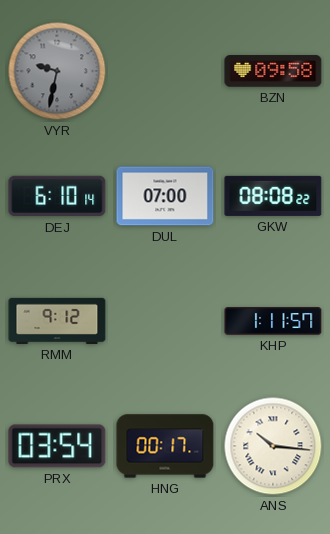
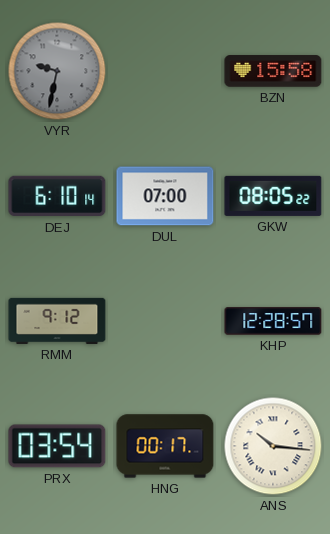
BZN: 09:58 -> 15:58
GKW: 08:08 -> 08:05
KHP: 1:11 -> 12:28
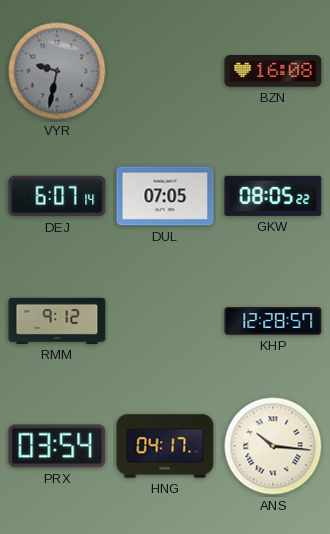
BZN: 15:58 -> 16:08
DEJ: 6:10 -> 6:07
DUL: 07:00 -> 07:05
HNG: 00:17 -> 04:17
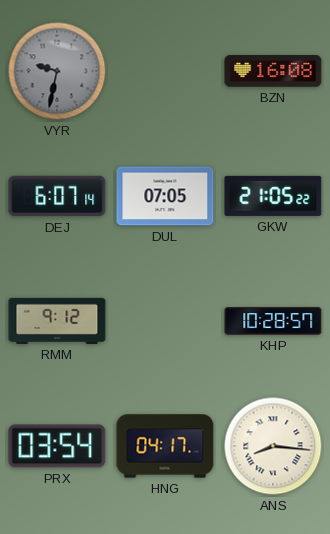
GKW: 08:05 -> 21:05
KHP: 12:28 -> 10:28
ANS: 10:16 -> 8:16
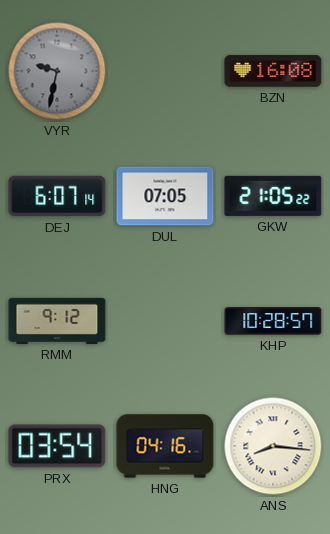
HNG: 04:17 -> 04:16
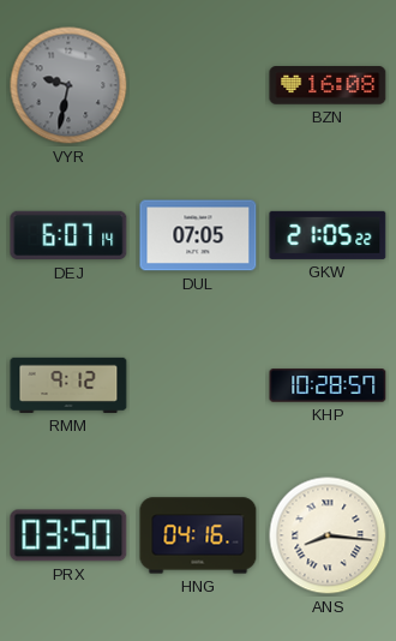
PRX: 03:54 -> 03:50
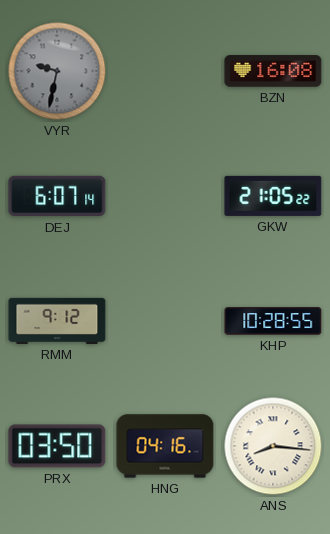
DUL: 07:05 -> none
KHP: 10:28:57 -> 10:28:55
